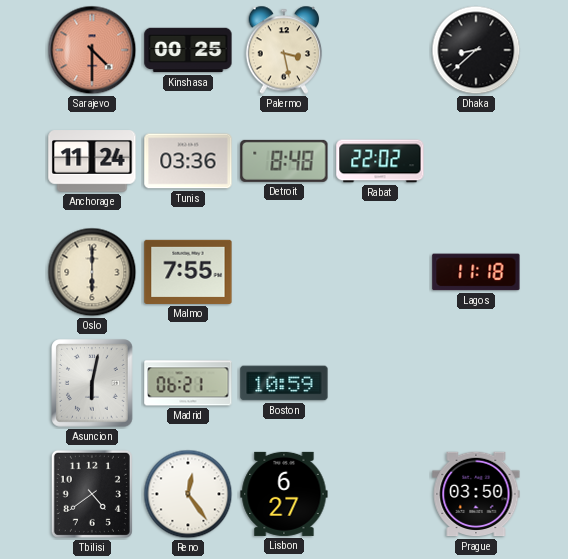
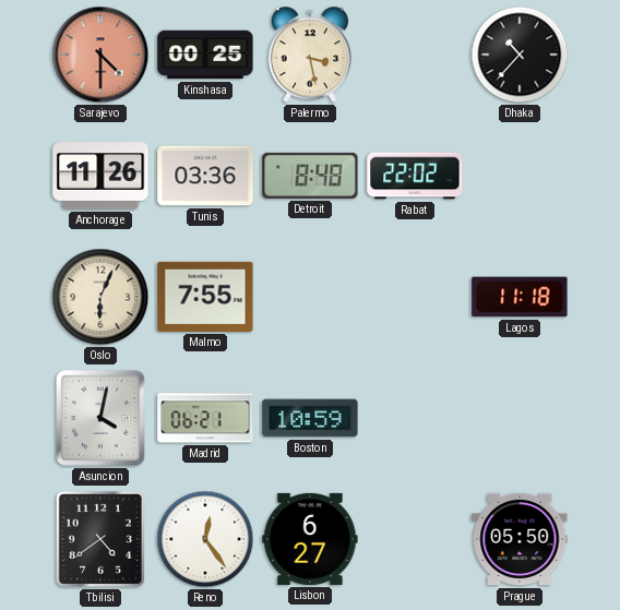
Dhaka: 8:38 -> 10:37
Anchorage: 11:24 -> 11:26
Oslo: 6:00 -> 6:04
Asuncion: 6:02 -> 4:02
Prague: 03:50 -> 05:50
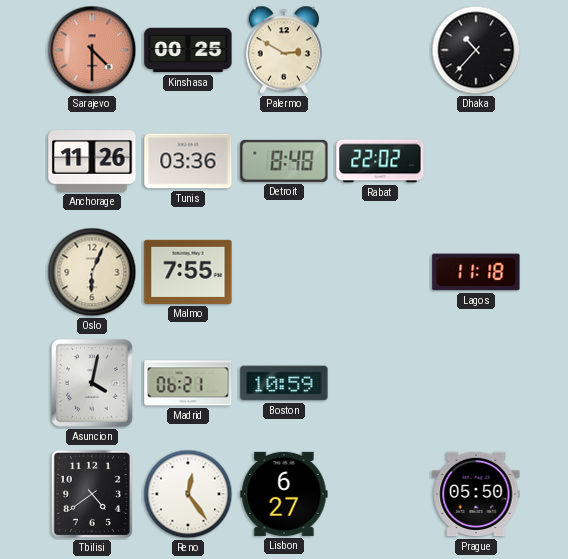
Palermo: 3:28 -> 2:50
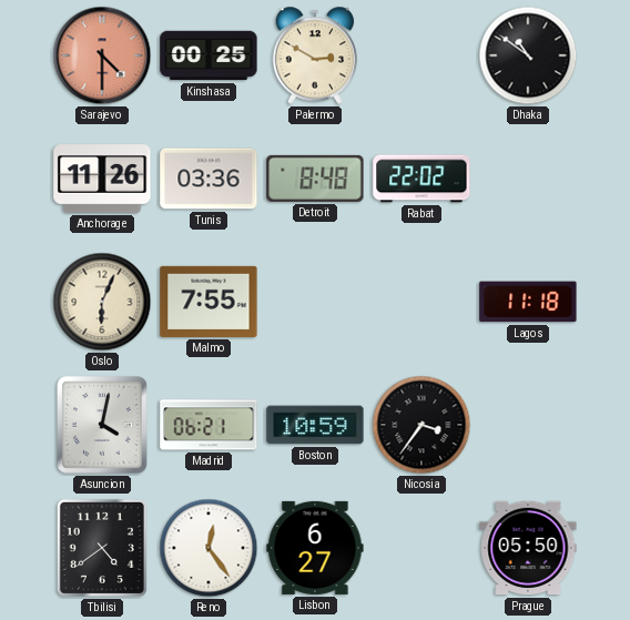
Dhaka: 10:37 -> 10:51
Nicosia: none -> 3:36
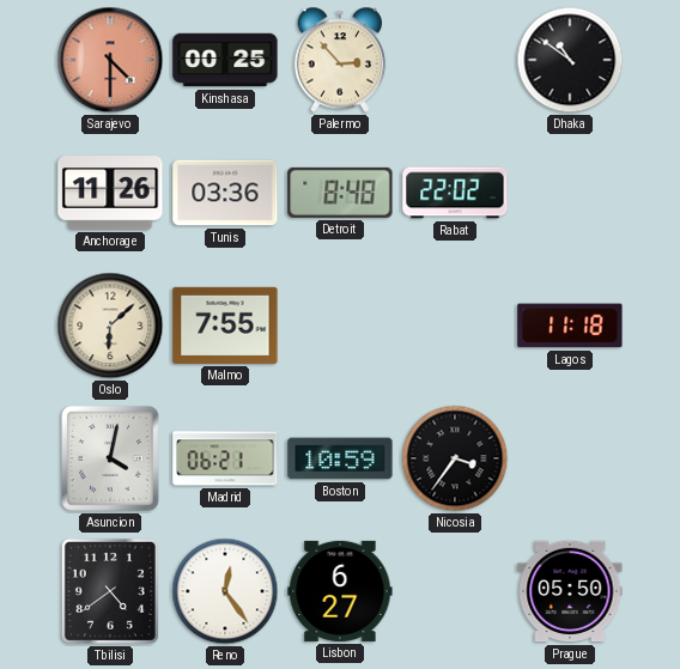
Palermo: 2:50 -> 2:53
Oslo: 6:04 -> 6:08
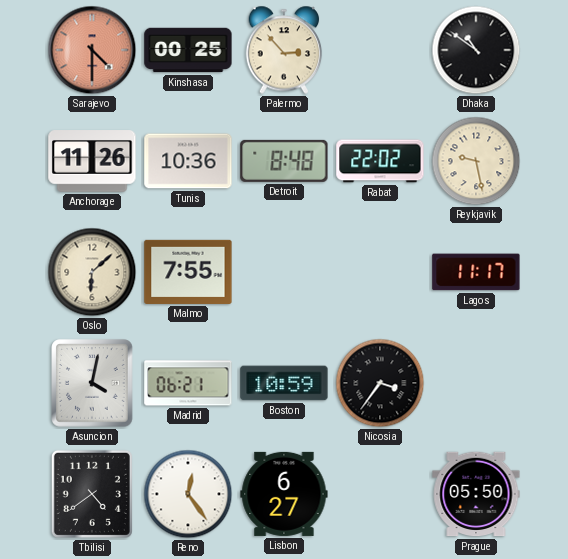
Tunis: 03:36 -> 10:36
Reykjavik: none -> 9:28
Lagos: 11:18 -> 11:17
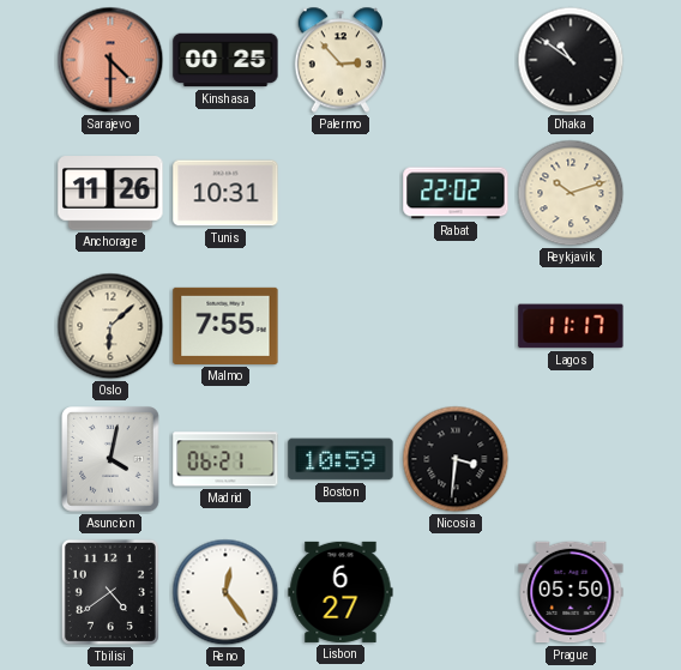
Tunis: 10:36 -> 10:31
Detroit: 8:48 -> none
Reykjavik: 9:28 -> 10:12
Nicosia: 3:36 -> 3:31
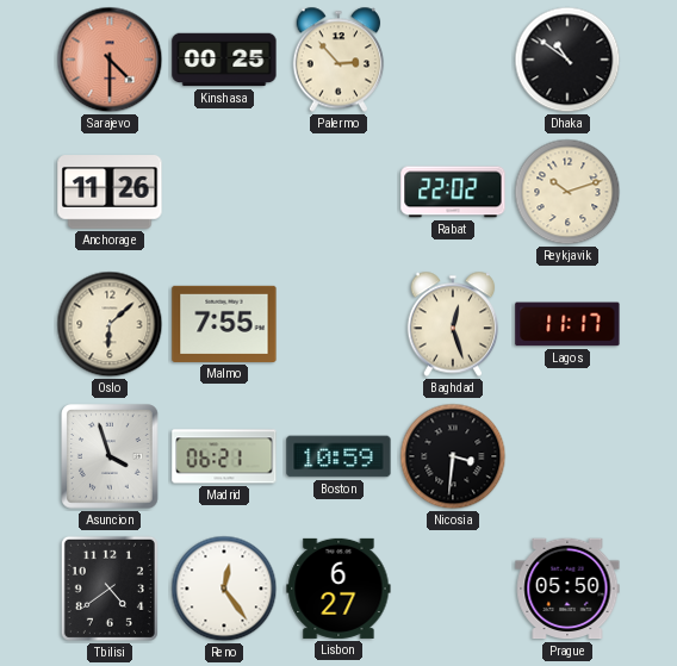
Tunis: 10:31 -> none
Baghdad: none -> 12:27
Asuncion: 4:02 -> 3:57
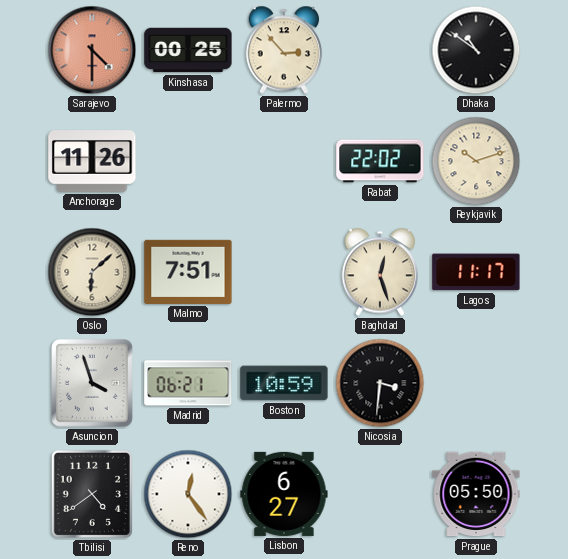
Malmo: 7:55 -> 7:51
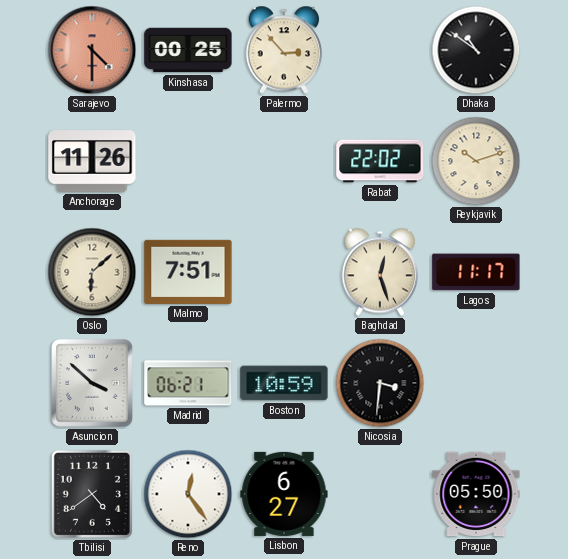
Asuncion: 3:57 -> 3:52
